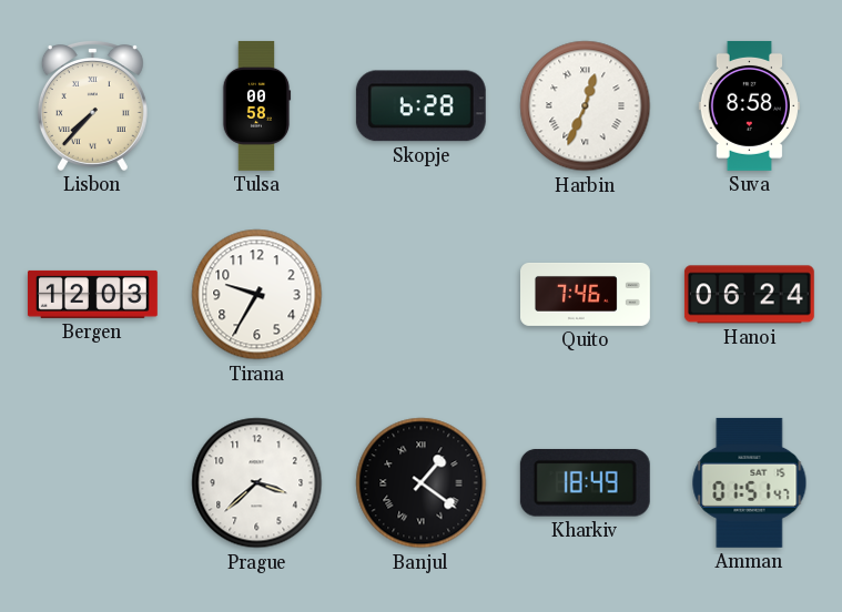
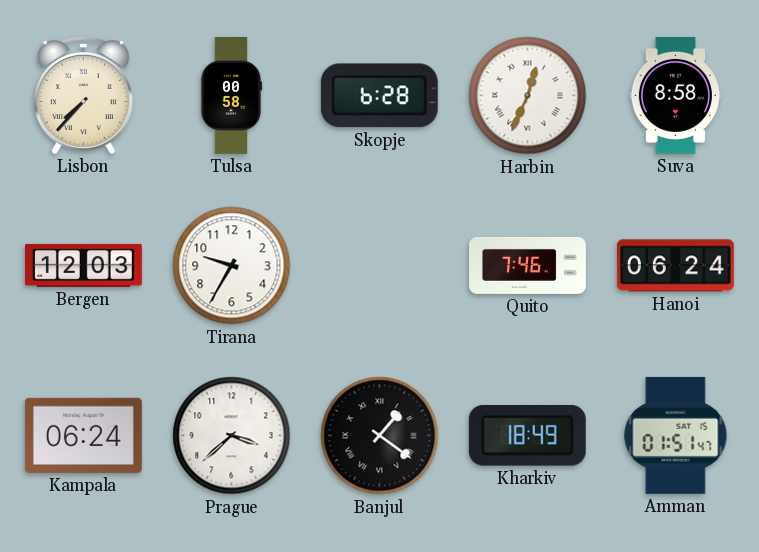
Kampala: none -> 06:24
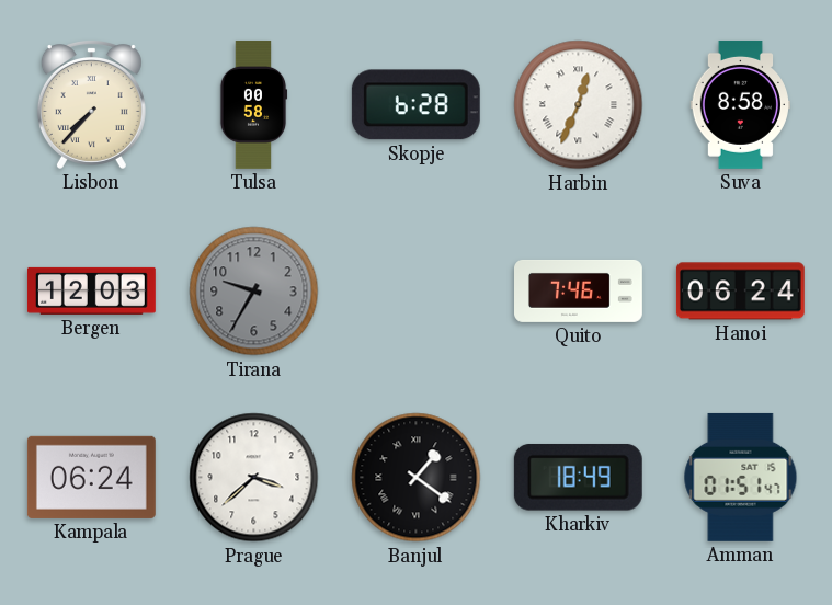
Tirana dial: white -> grey
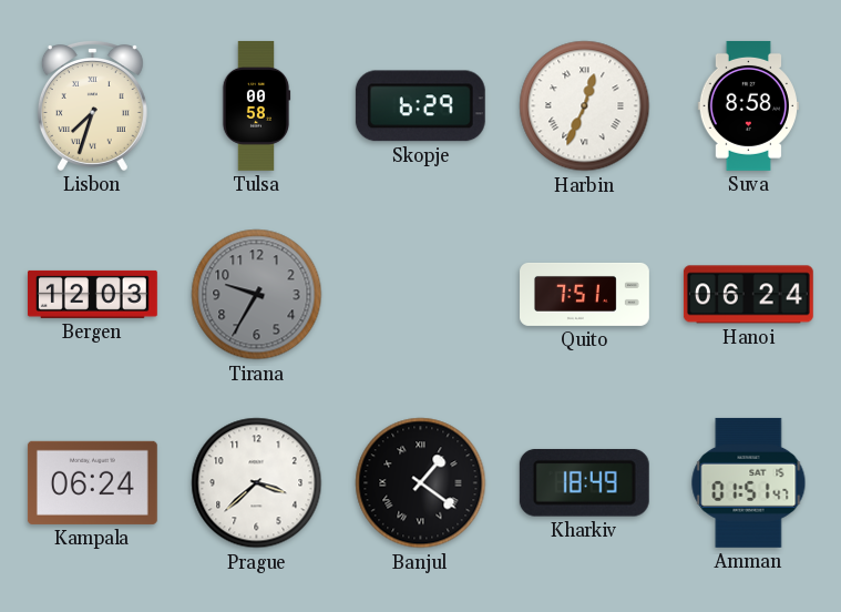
Lisbon: 7:37 -> 7:33
Skopje: 6:28 -> 6:29
Quito: 7:46 -> 7:51
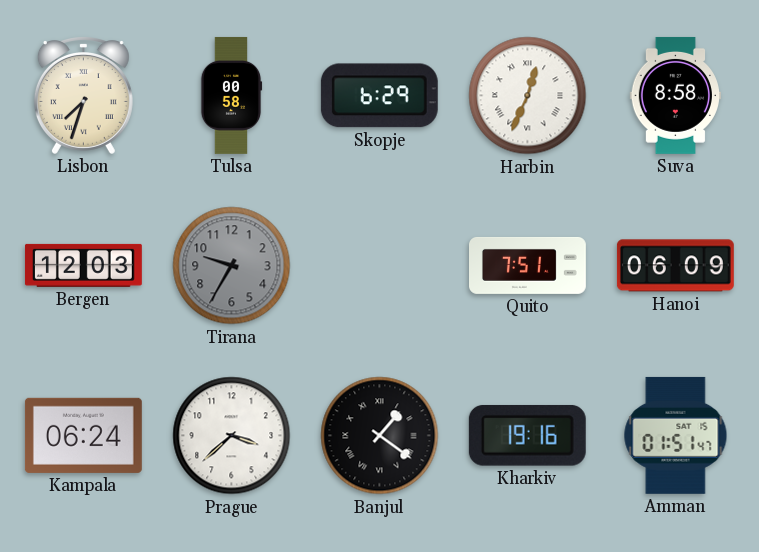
Hanoi: 06:24 -> 06:09
Kharkiv: 18:49 -> 19:16
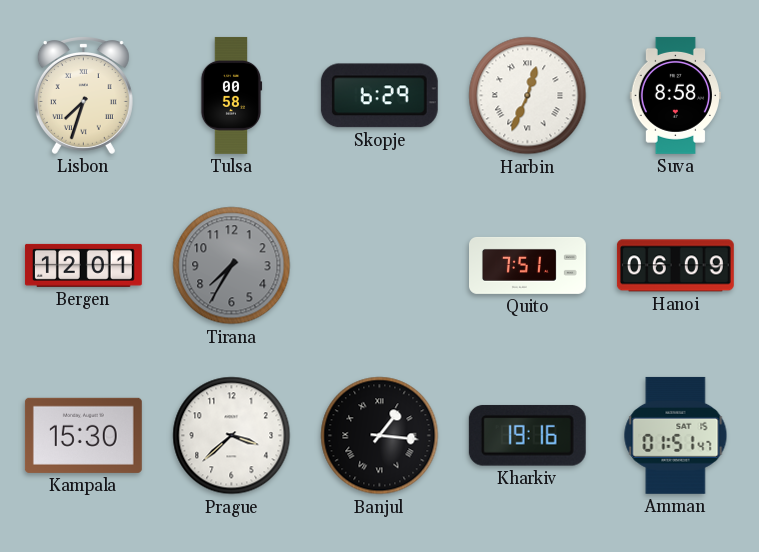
Bergen: 12:03 -> 12:01
Tirana: 9:35 -> 7:35
Kampala: 06:24 -> 15:30
Banjul: 1:21 -> 1:16
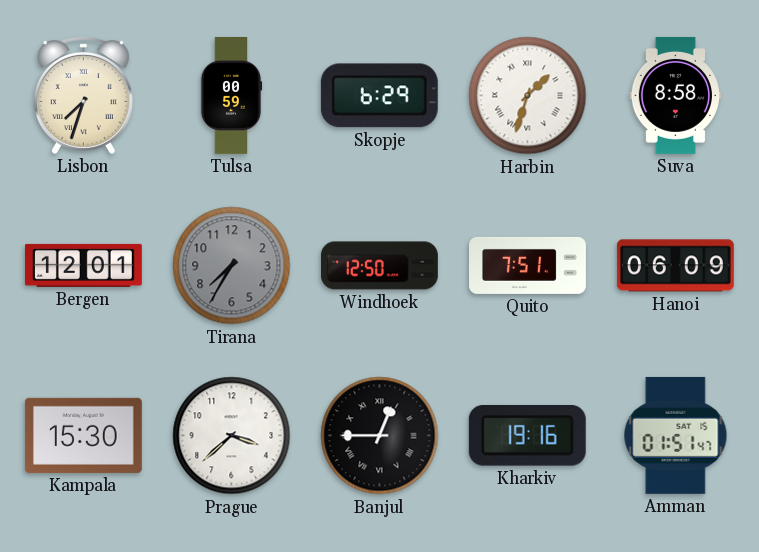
Tulsa: 00:58 -> 00:59
Harbin: 12:34 -> 1:33
Windhoek: none -> 12:50
Banjul: 1:16 -> 12:45
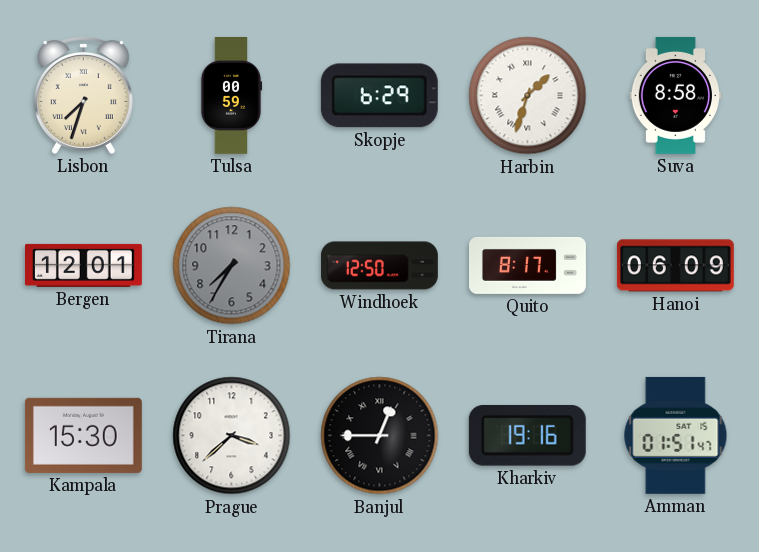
Quito: 7:51 -> 8:17
